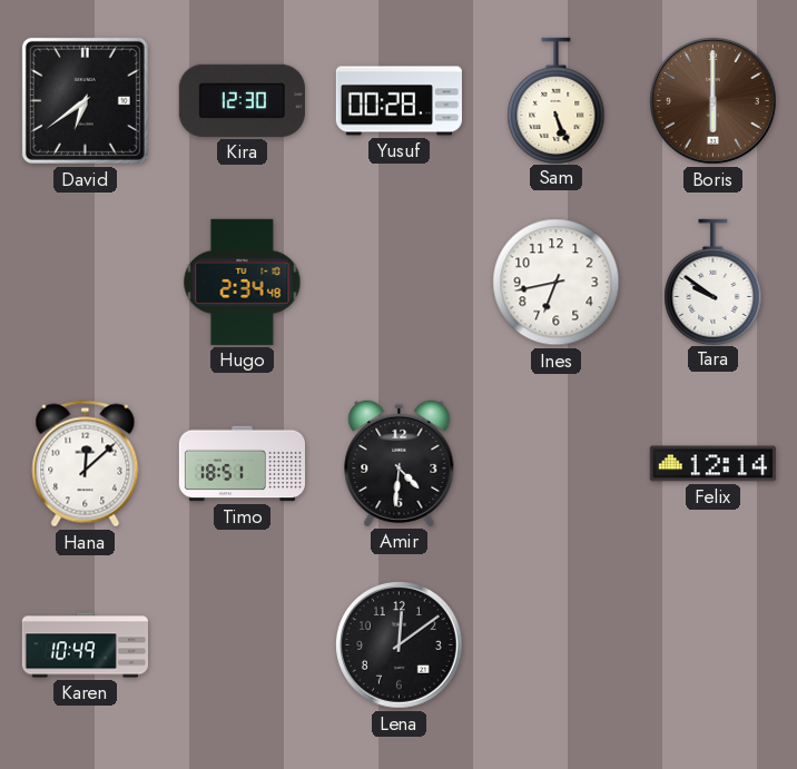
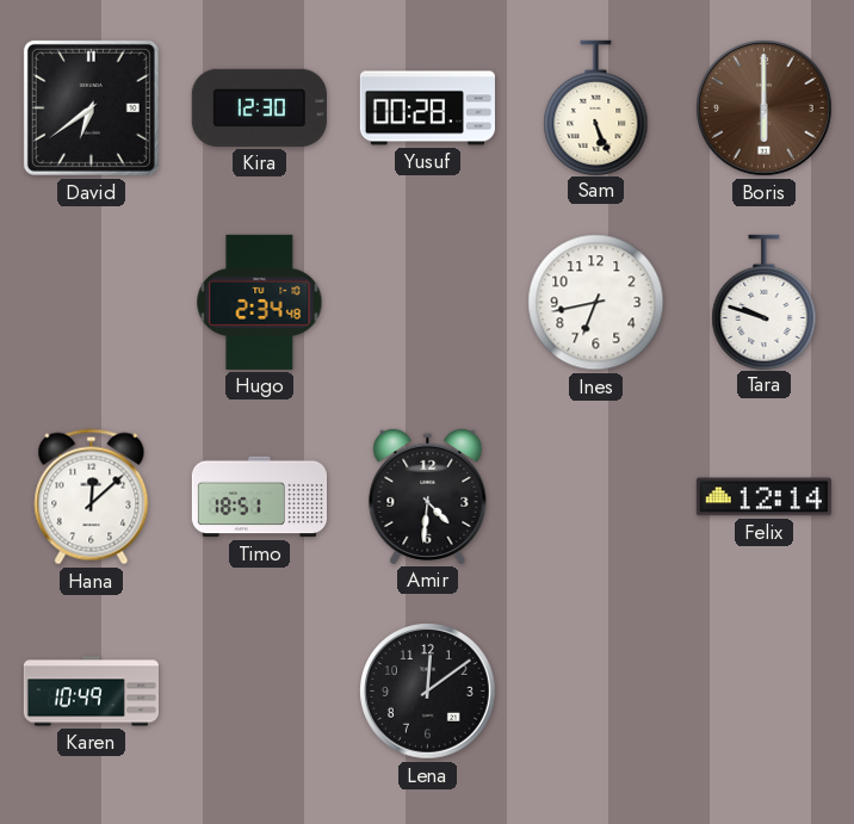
Tara: 9:51 -> 9:48
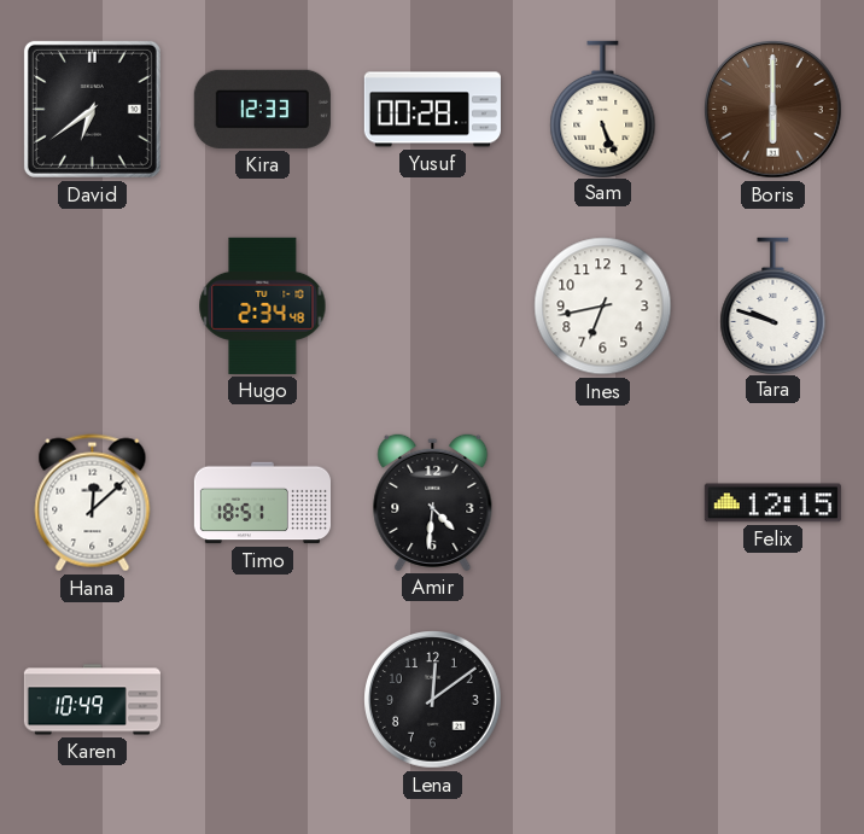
Kira: 12:30 -> 12:33
Felix: 12:14 -> 12:15
